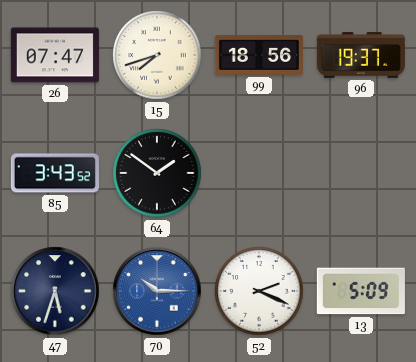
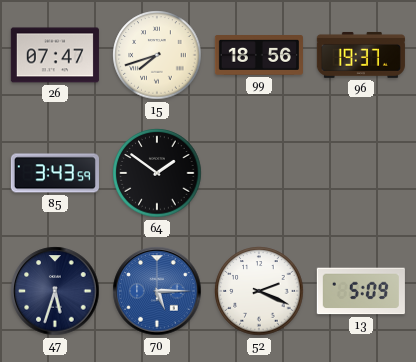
85: 3:43:52 -> 3:43:59
70: 10:15 -> 5:15
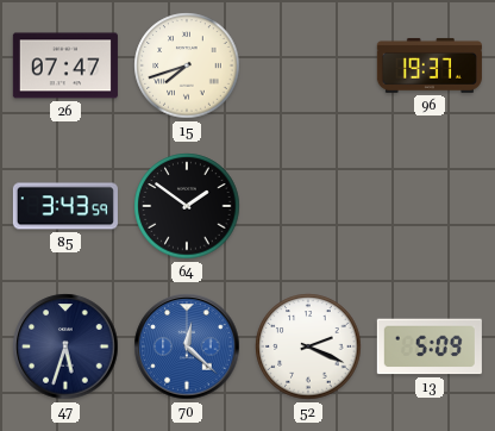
99: 18:56 -> none
70: 5:15 -> 12:22
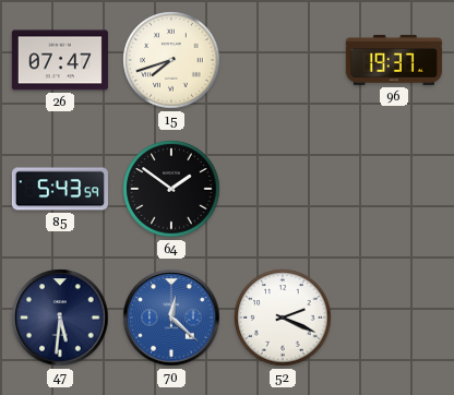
85: 3:43 -> 5:43
47: 5:33 -> 5:31
13: 5:09 -> none
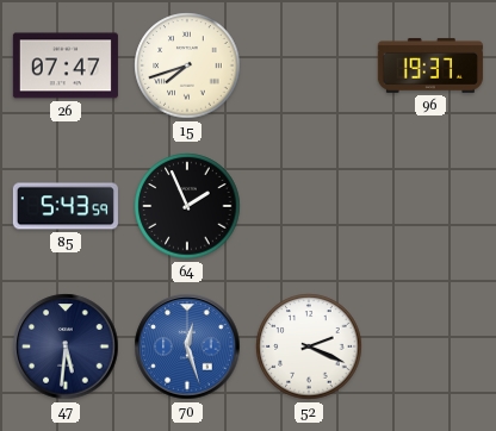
64: 1:51 -> 1:56
70: 12:22 -> 12:27
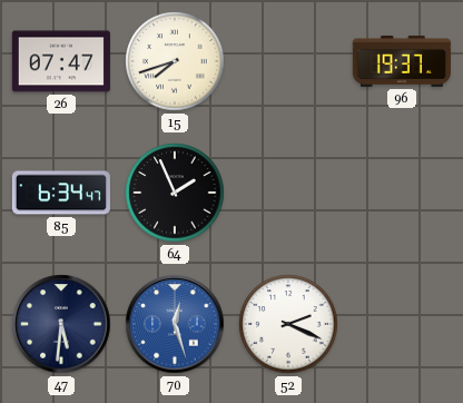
85: 5:43 -> 6:34
